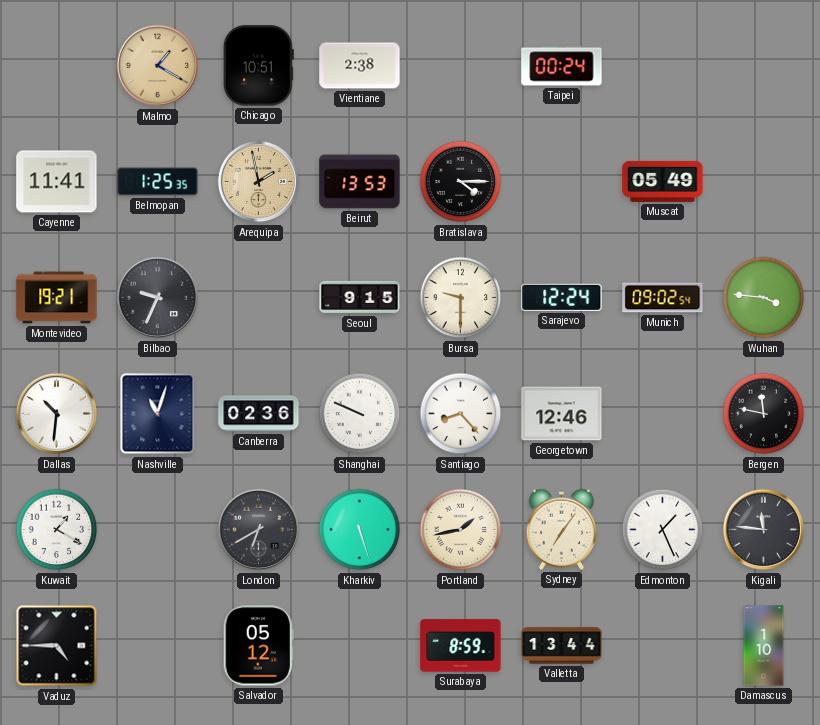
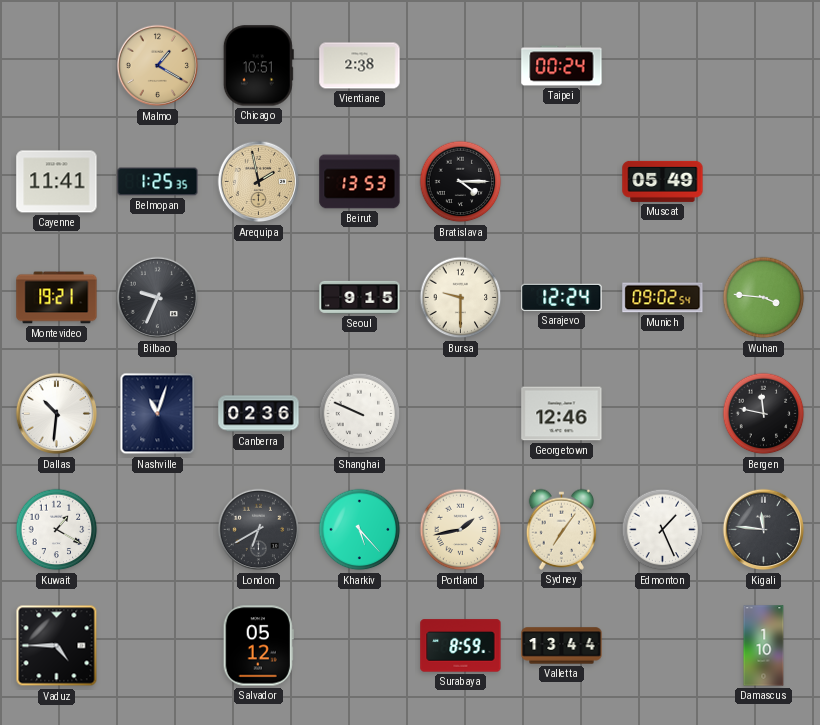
Santiago: 8:23 -> none
Kharkiv: 5:27 -> 5:23
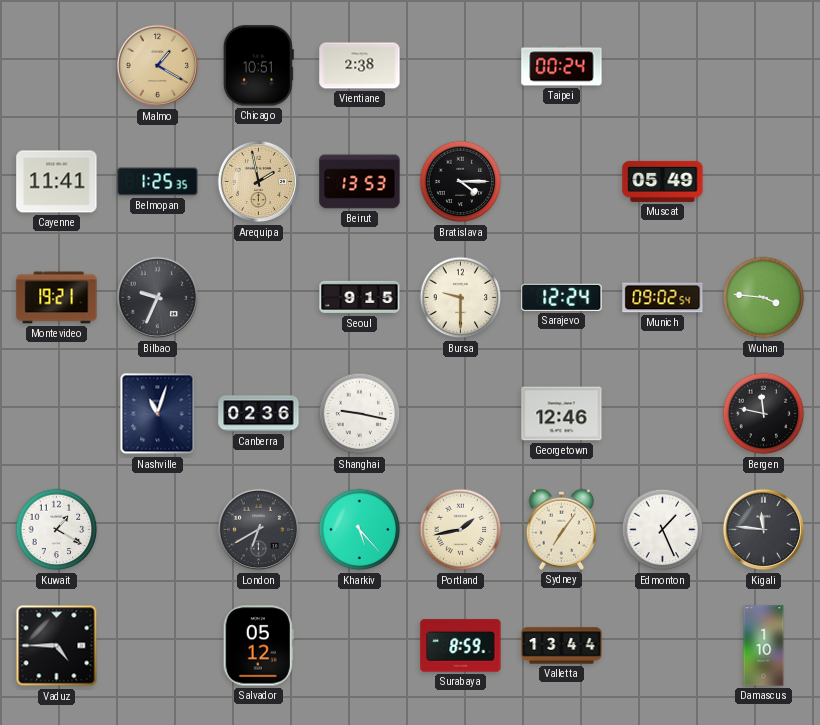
Dallas: 10:31 -> none
Shanghai: 9:49 -> 9:17
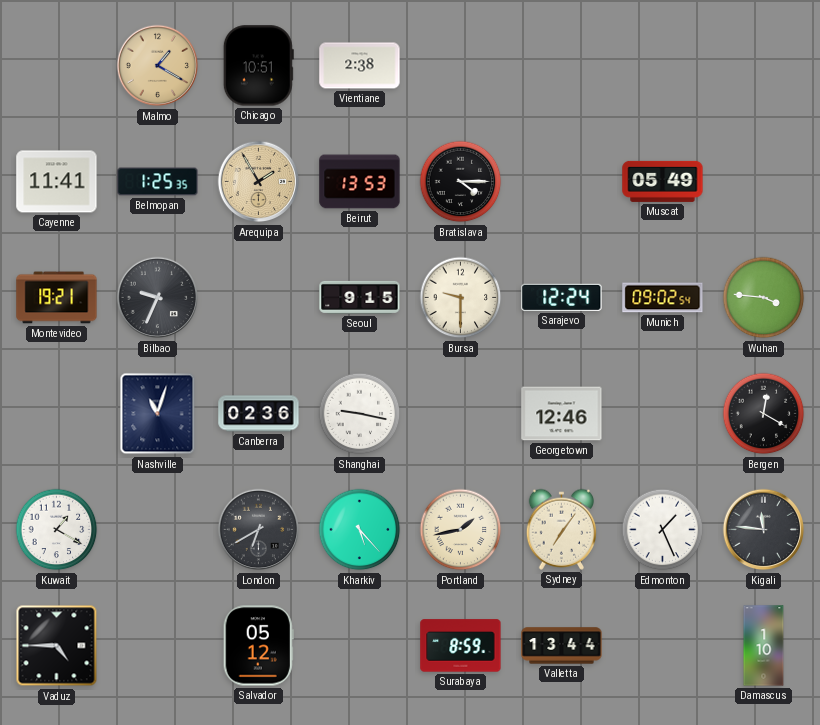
Taipei: 00:24 -> none
Arequipa: 1:58 -> 1:55
Bergen: 11:47 -> 12:20
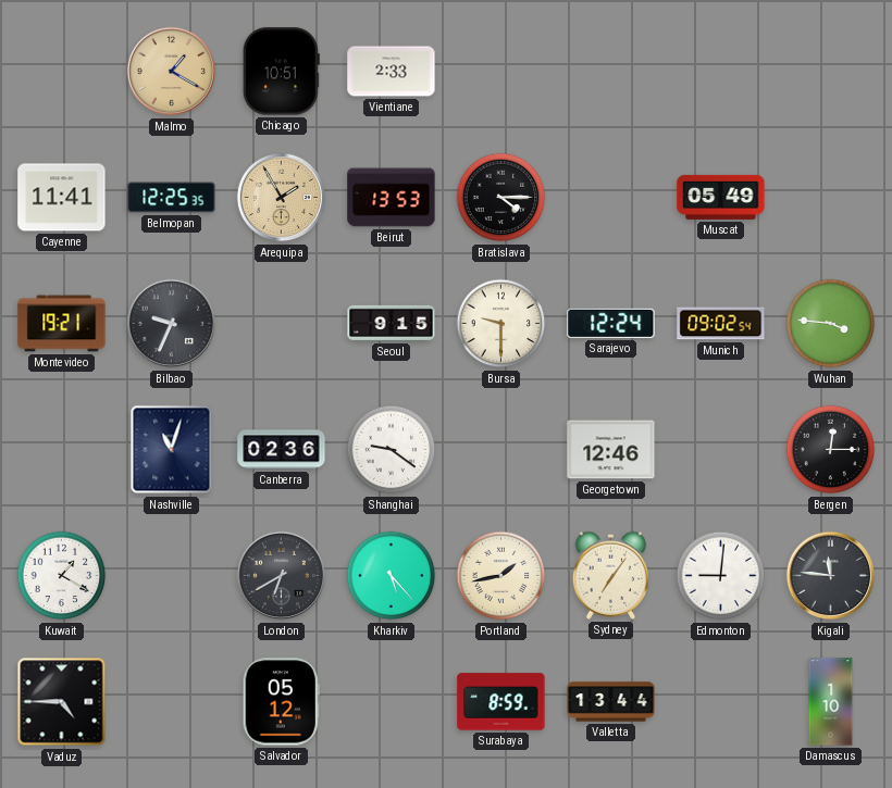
Vientiane: 2:38 -> 2:33
Belmopan: 1:25 -> 12:25
Shanghai: 9:17 -> 9:21
Bergen: 12:20 -> 12:15
Edmonton: 1:26 -> 9:01
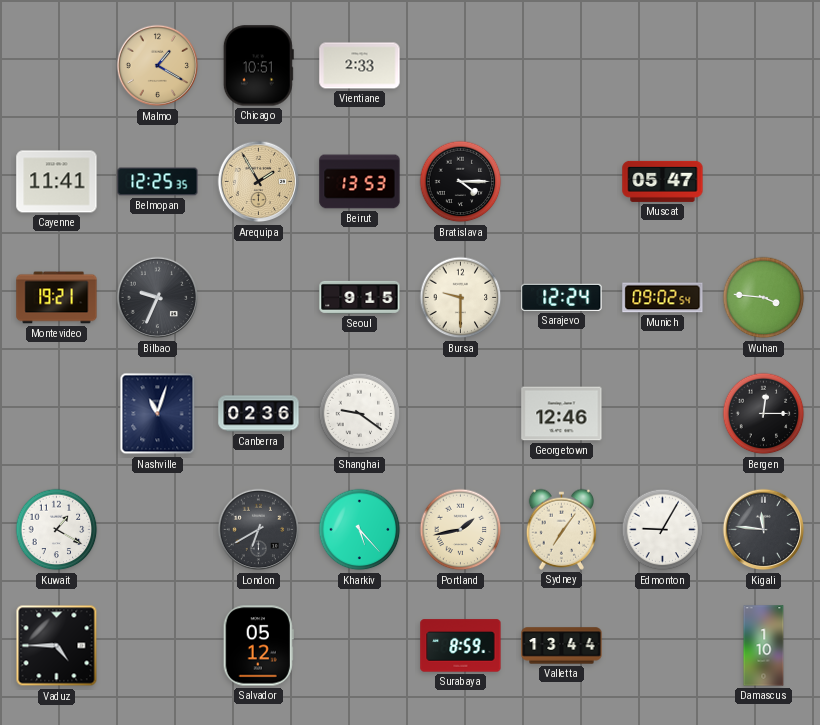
Muscat: 05:49 -> 05:47
Edmonton: 9:01 -> 9:05
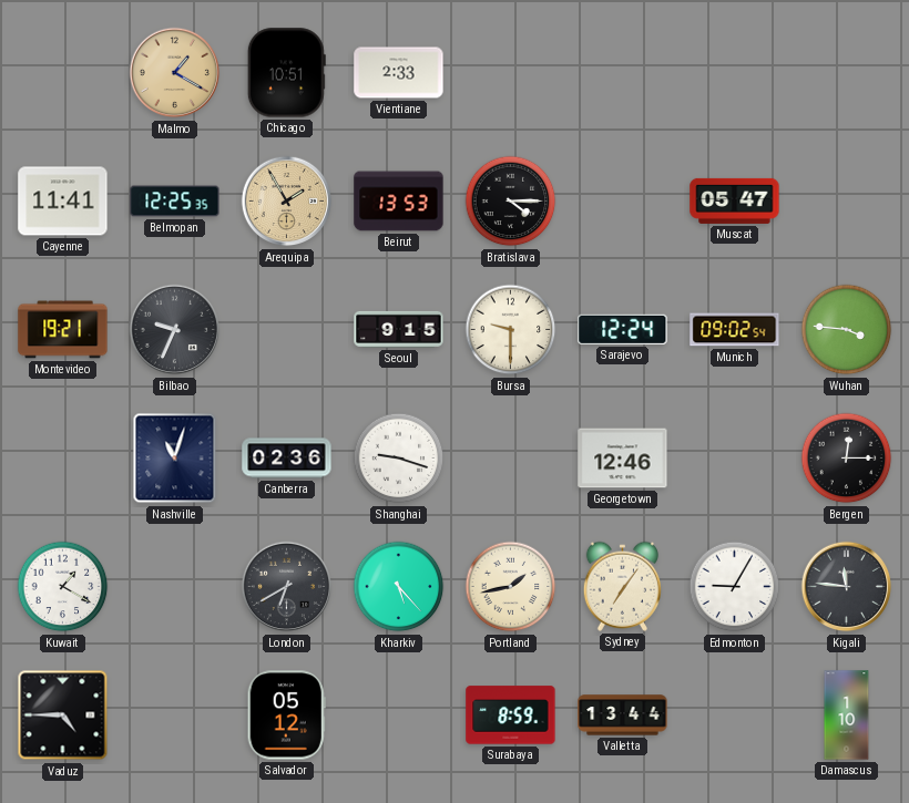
Shanghai: 9:21 -> 9:18
